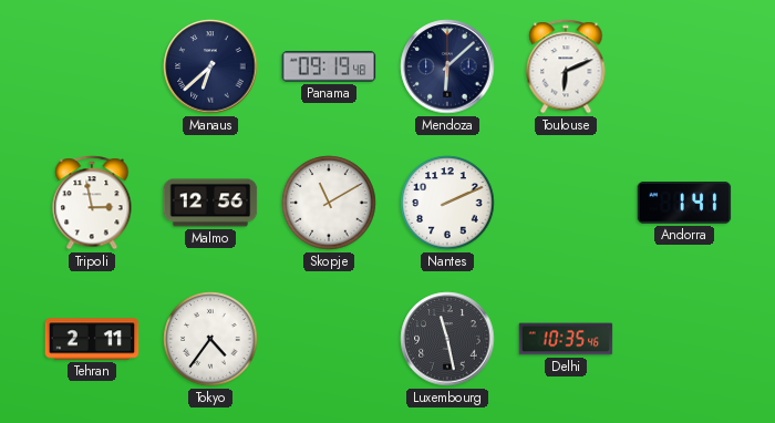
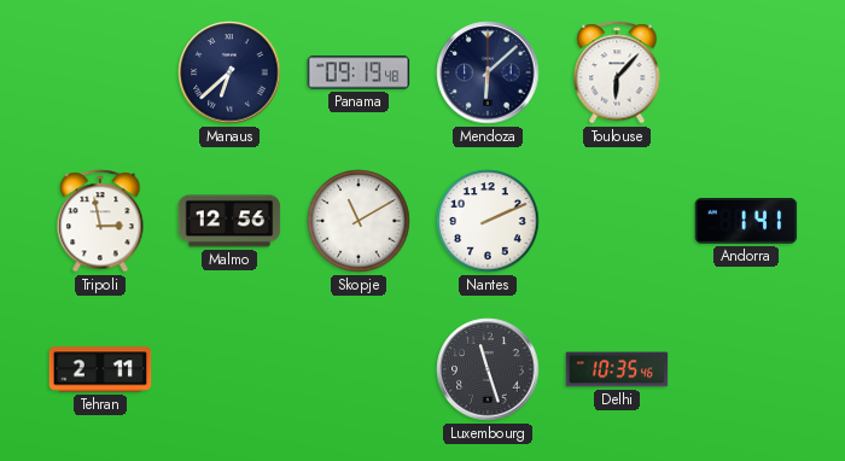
Toulouse: 6:11 -> 6:07
Tokyo: 4:36 -> none
Luxembourg: 11:28 -> 11:27
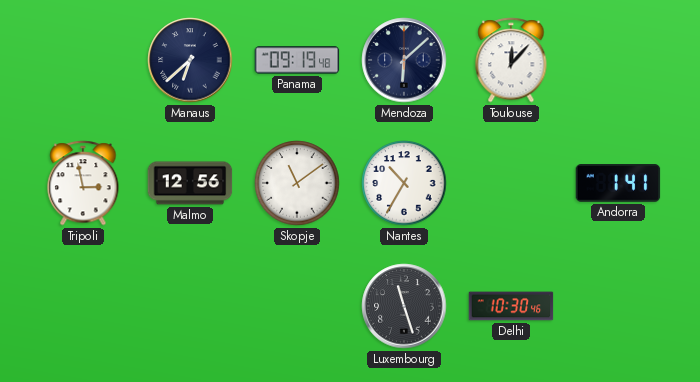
Toulouse: 6:07 -> 12:07
Skopje: 11:10 -> 11:09
Nantes: 2:11 -> 10:35
Tehran: 2:11 -> none
Delhi: 10:35 -> 10:30
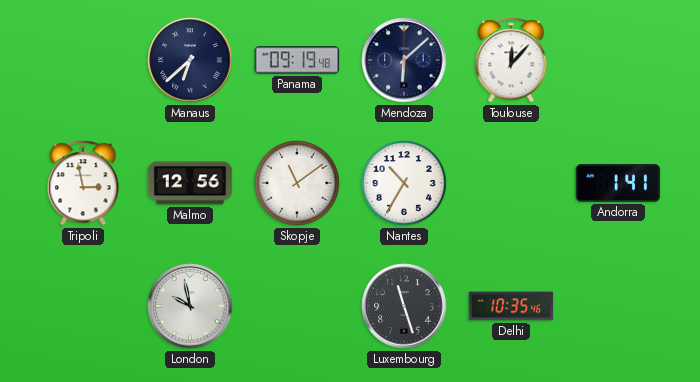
London: none -> 9:58
Delhi: 10:30 -> 10:35
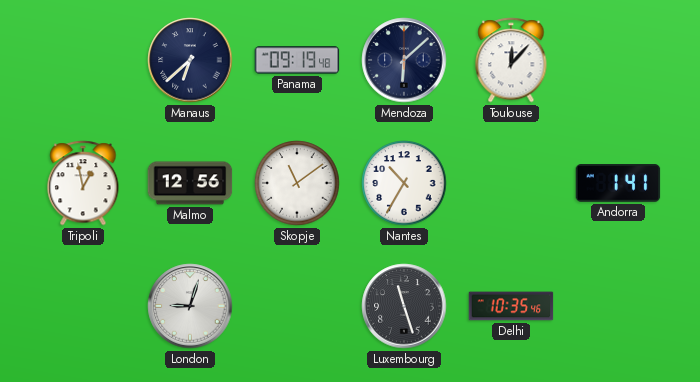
Tripoli: 2:58 -> 12:58
London: 9:58 -> 9:03
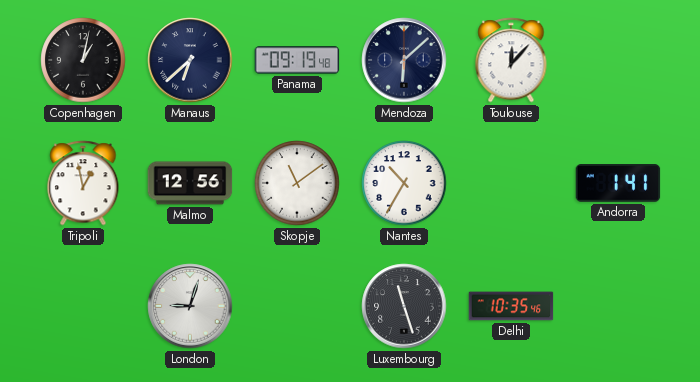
Copenhagen: none -> 1:02
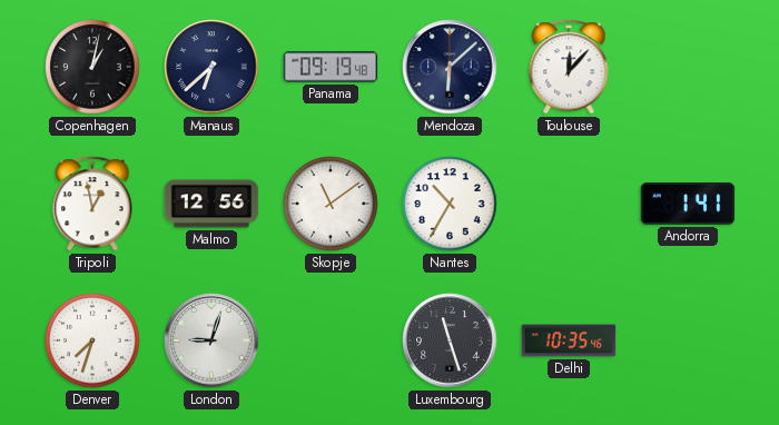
Denver: none -> 7:33
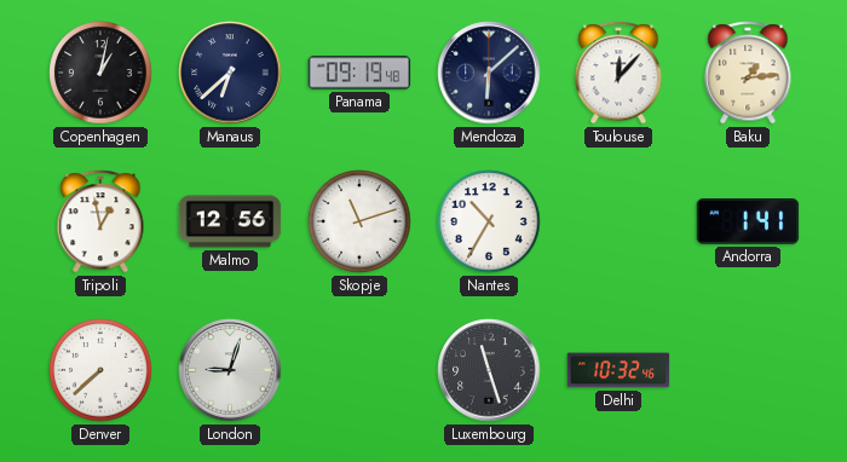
Baku: none -> 1:14
Skopje: 11:09 -> 11:12
Denver: 7:33 -> 7:38
Delhi: 10:35 -> 10:32
